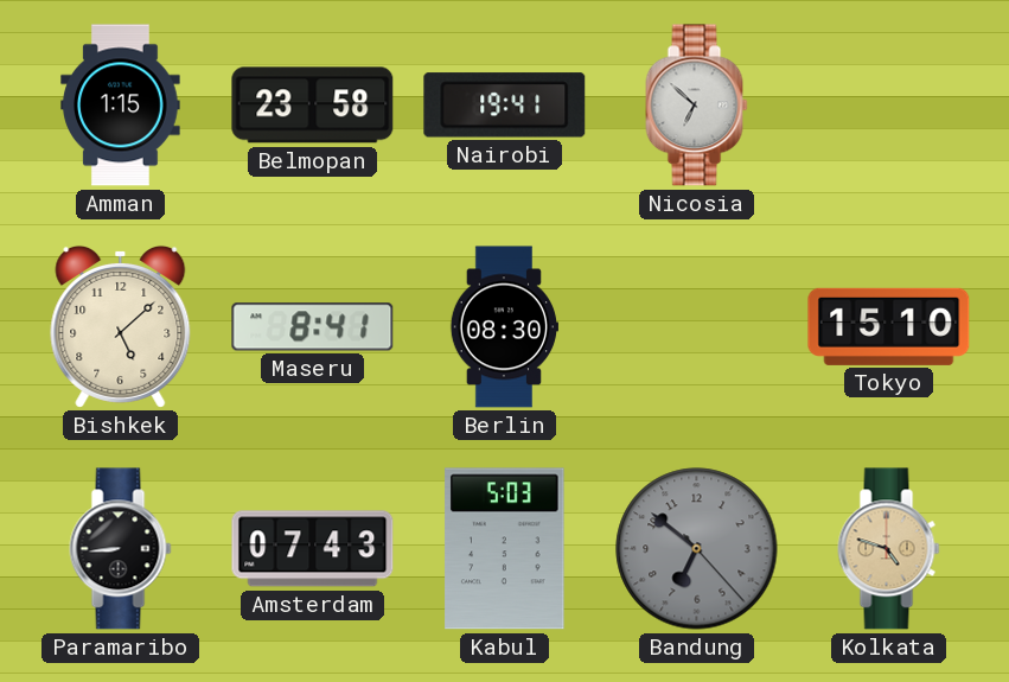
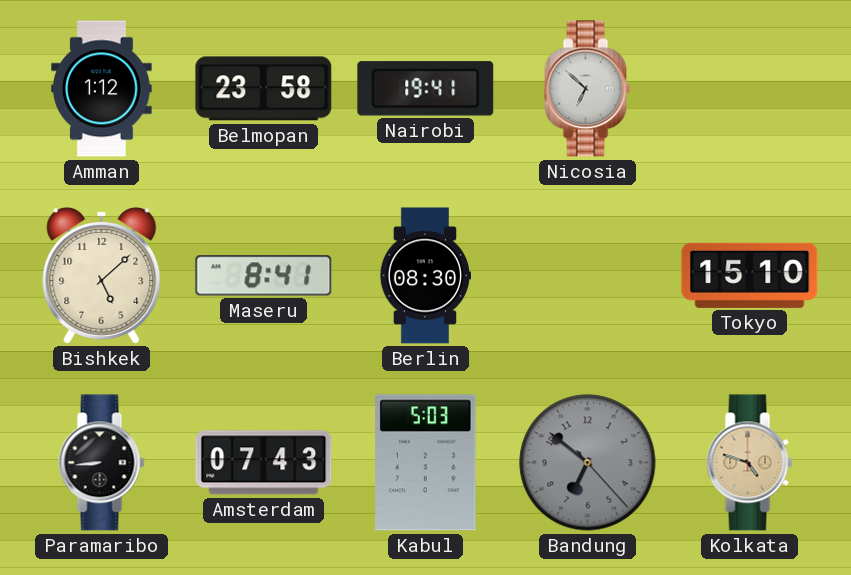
Amman: 1:15 -> 1:12
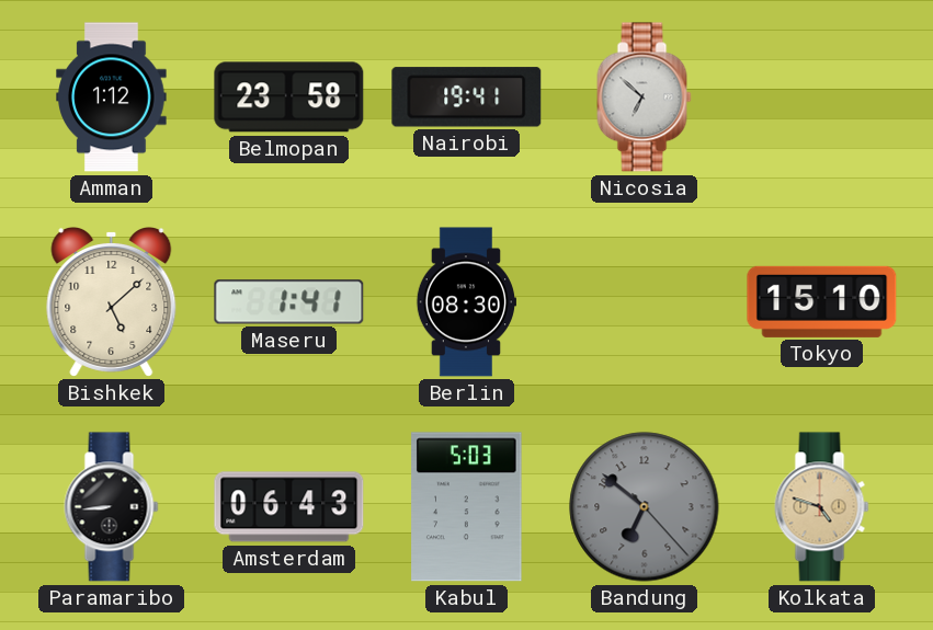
Maseru: 8:41 -> 1:41
Amsterdam: 07:43 -> 06:43
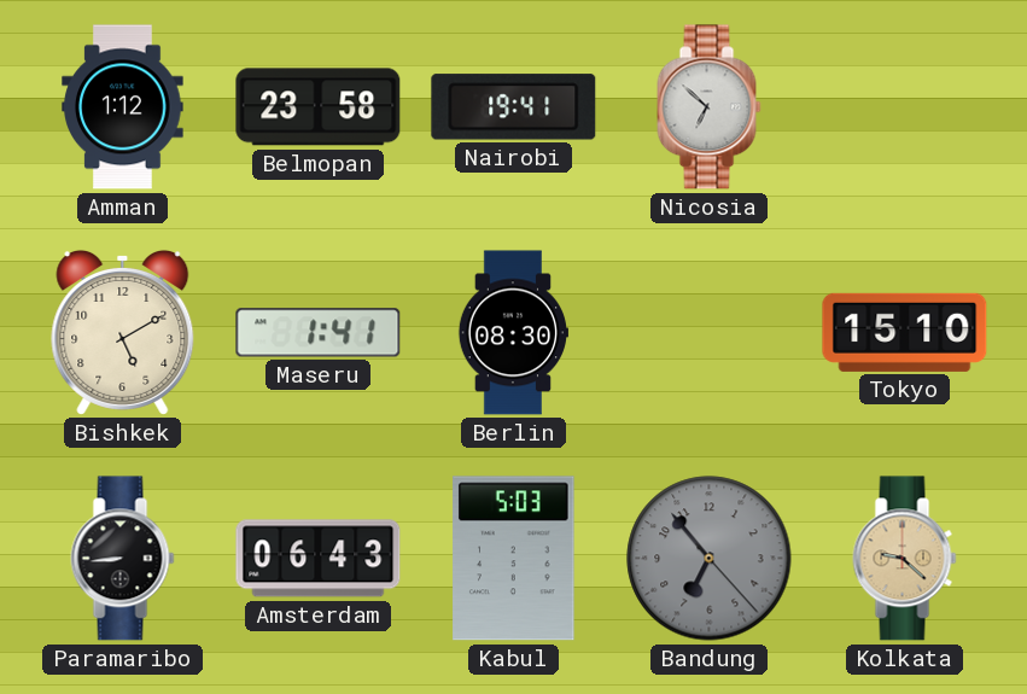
Bishkek: 5:08 -> 5:10
Bandung: 6:51 -> 6:53
Kolkata: 4:48 -> 9:22
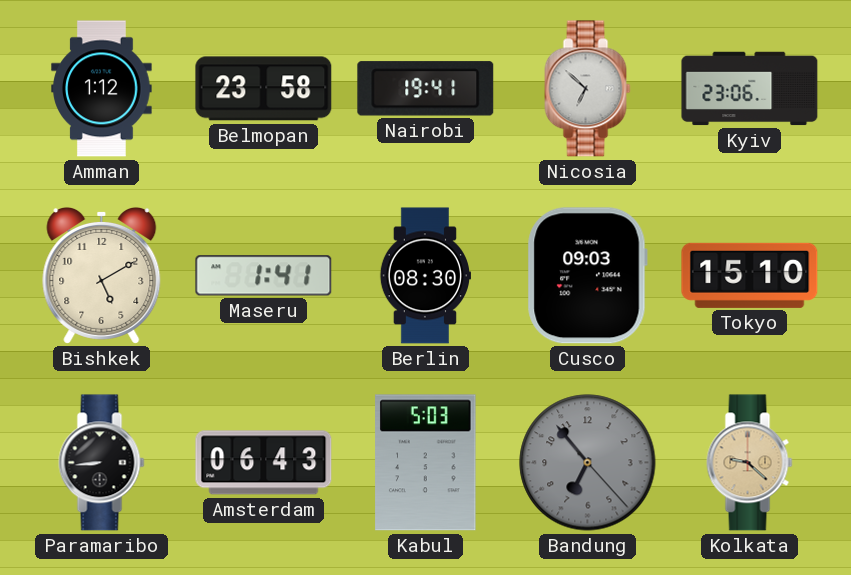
Kyiv: none -> 23:06
Cusco: none -> 09:03
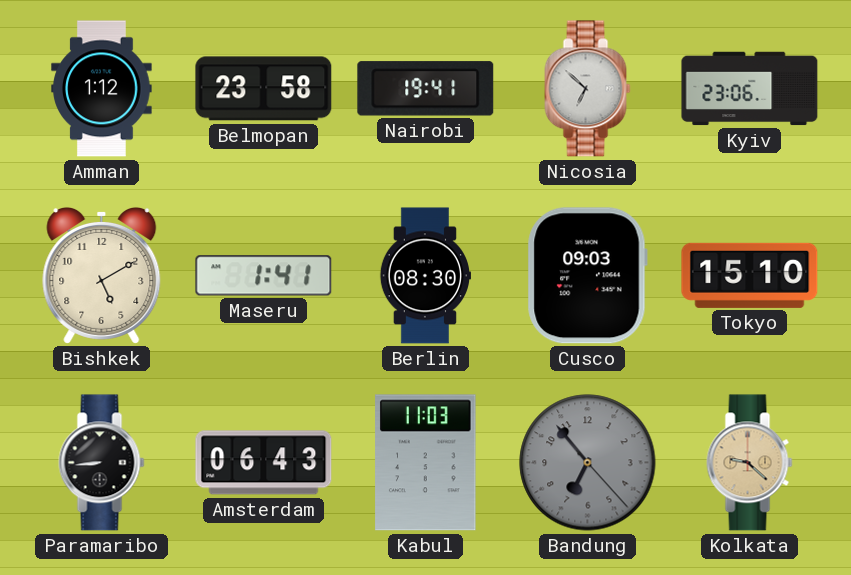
Kabul: 5:03 -> 11:03
